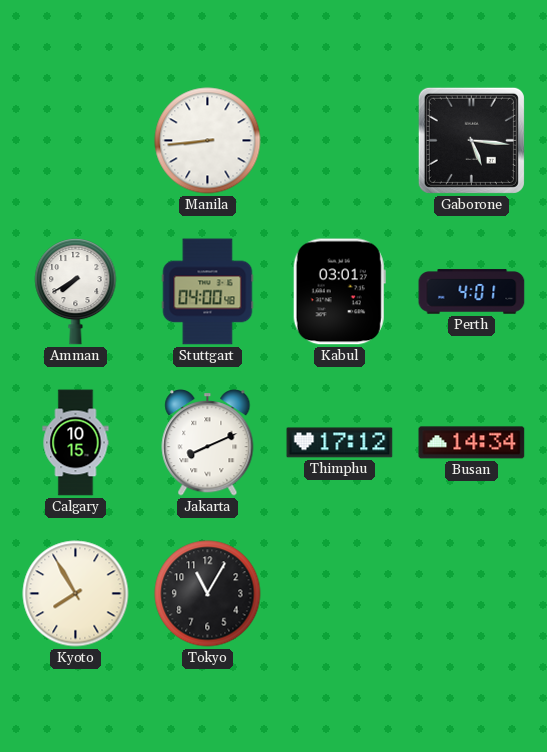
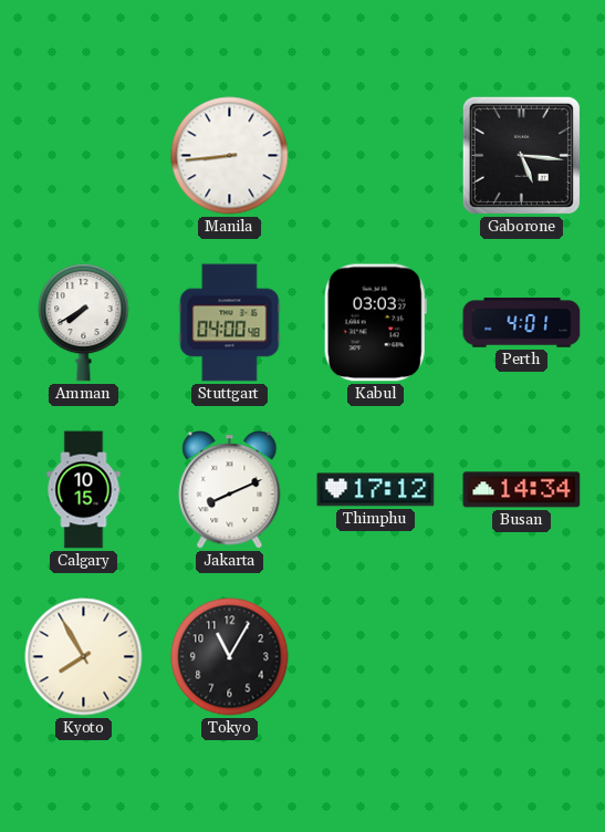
Kabul: 03:01 -> 03:03
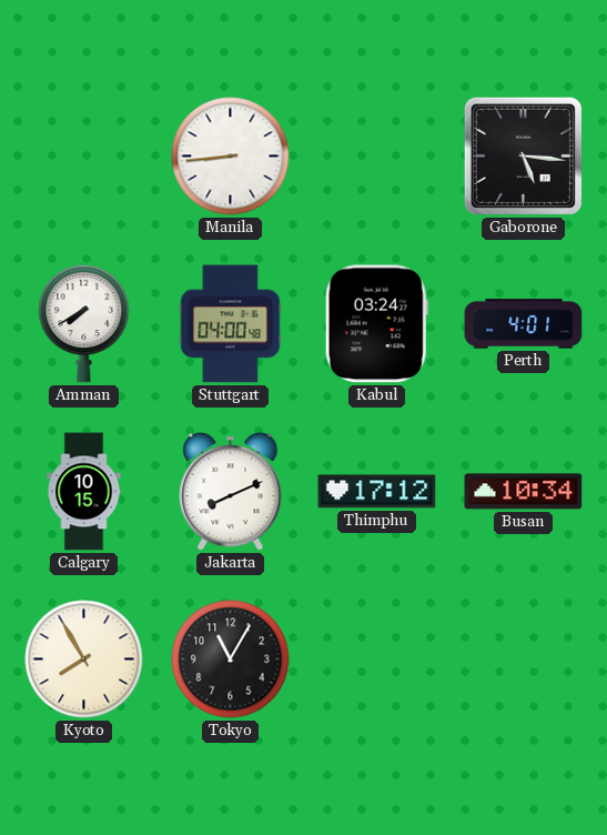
Kabul: 03:03 -> 03:24
Busan: 14:34 -> 10:34
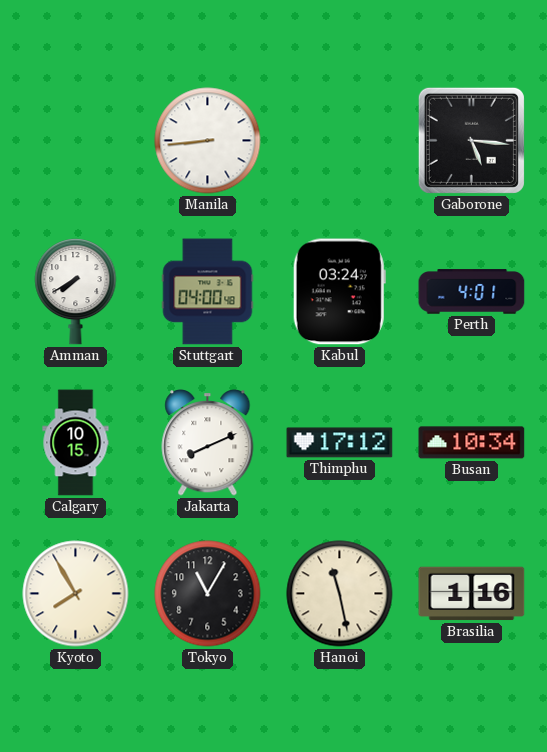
Hanoi: none -> 11:28
Brasilia: none -> 1:16
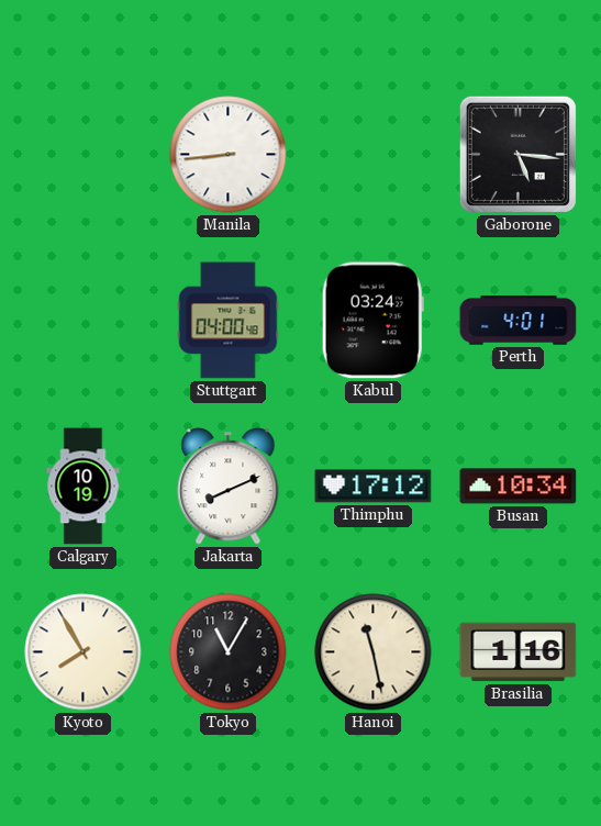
Amman: 7:40 -> none
Calgary: 10:15 -> 10:19
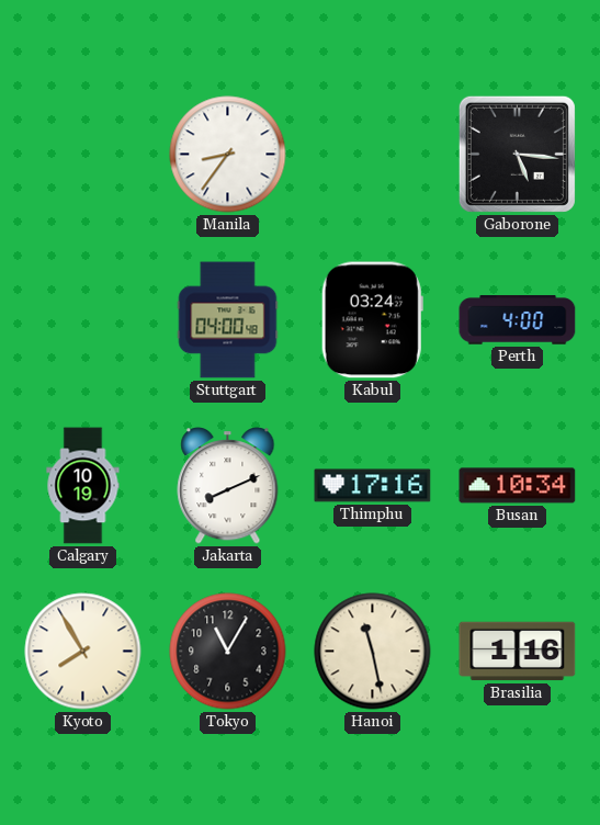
Manila: 8:44 -> 8:36
Perth: 4:01 -> 4:00
Thimphu: 17:12 -> 17:16
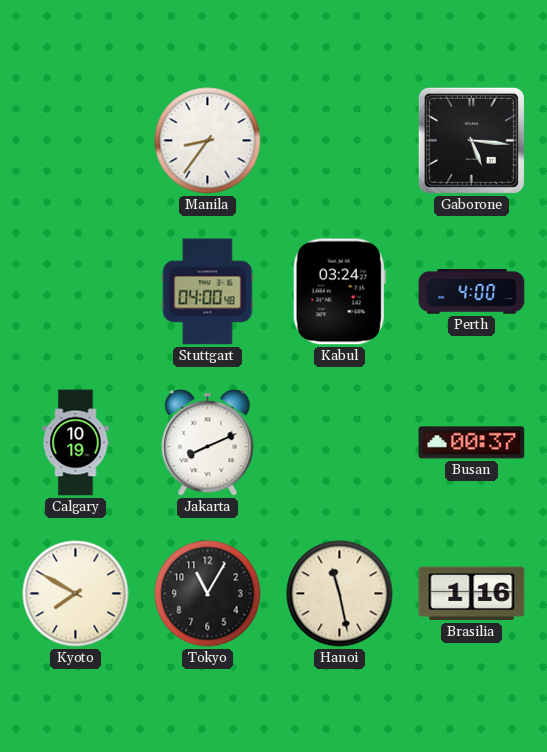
Thimphu: 17:16 -> none
Busan: 10:34 -> 00:37
Kyoto: 7:55 -> 7:50
